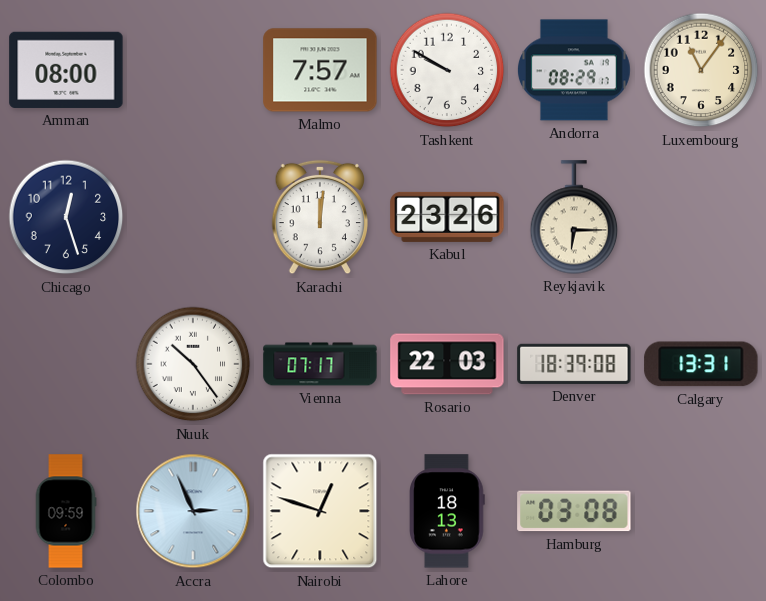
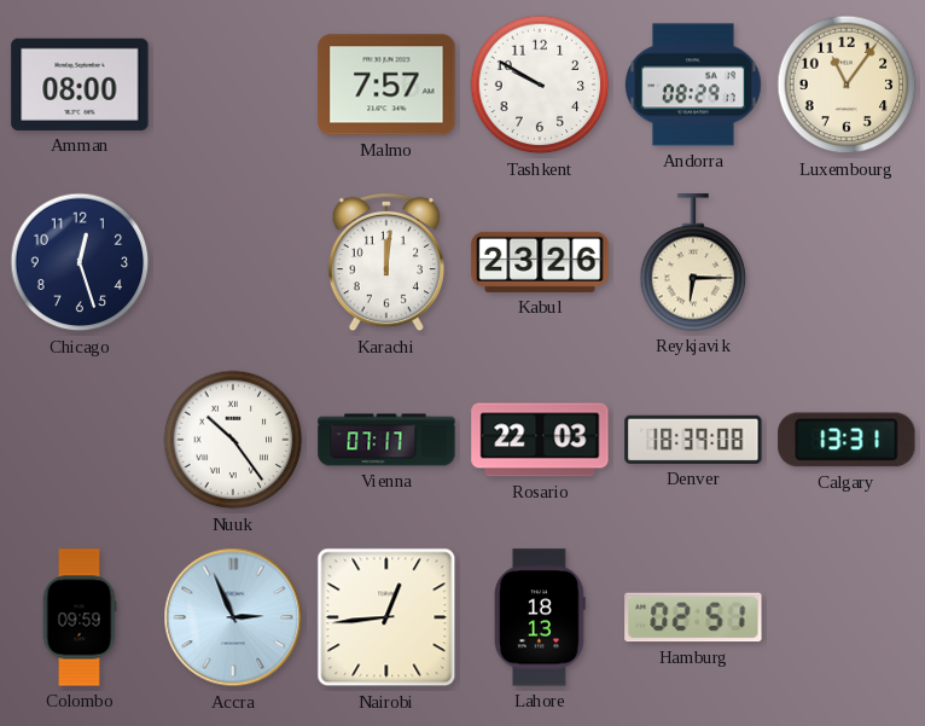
Nairobi: 12:48 -> 12:44
Hamburg: 03:08 -> 02:51
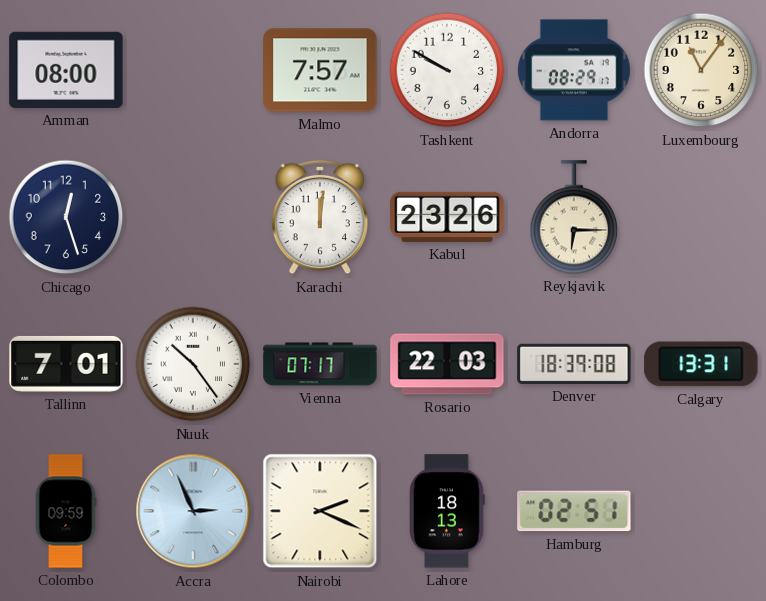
Tallinn: none -> 7:01
Nairobi: 12:44 -> 2:19
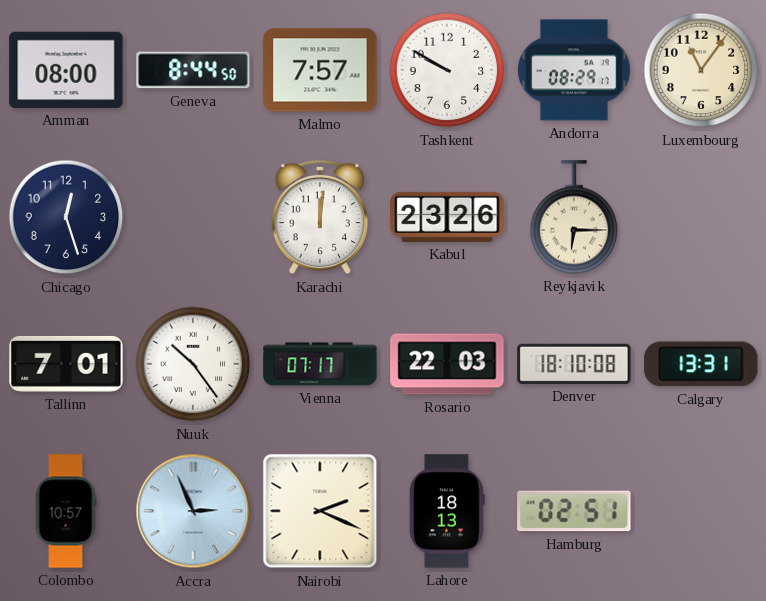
Geneva: none -> 8:44
Denver: 18:39 -> 18:10
Colombo: 09:59 -> 10:57
